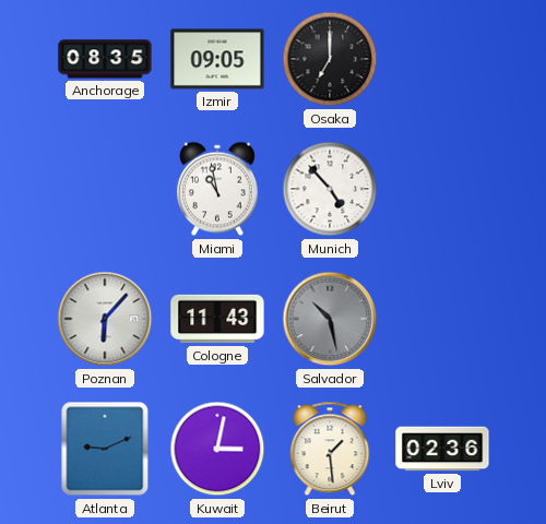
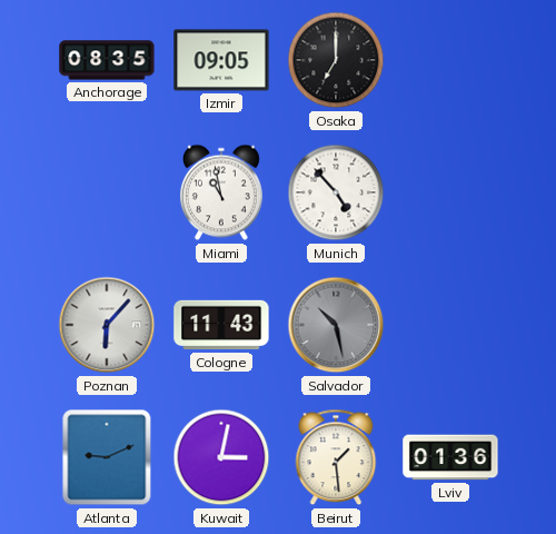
Lviv: 02:36 -> 01:36
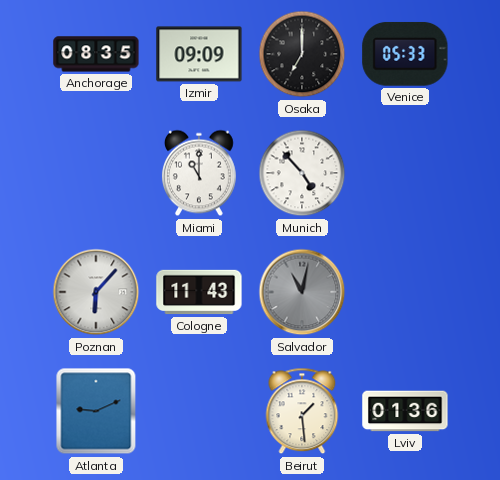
Izmir: 09:05 -> 09:09
Venice: none -> 05:33
Miami: 10:58 -> 11:00
Salvador: 10:28 -> 11:02
Kuwait: 3:02 -> none
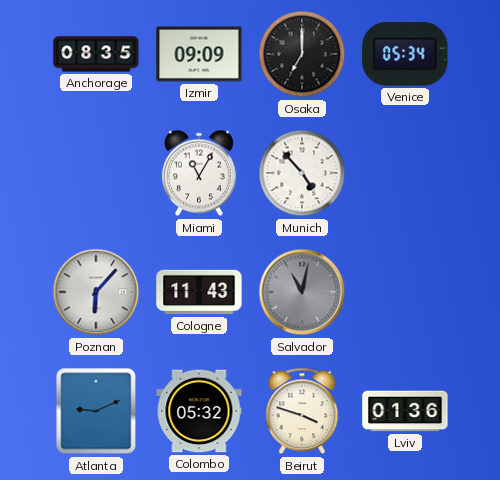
Venice: 05:33 -> 05:34
Miami: 11:00 -> 11:05
Colombo: none -> 05:32
Beirut: 1:29 -> 3:48
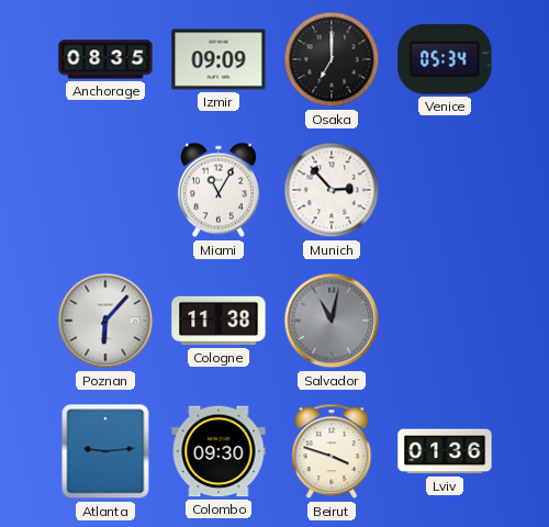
Munich: 4:53 -> 2:53
Cologne: 11:43 -> 11:38
Atlanta: 9:11 -> 9:14
Colombo: 05:32 -> 09:30
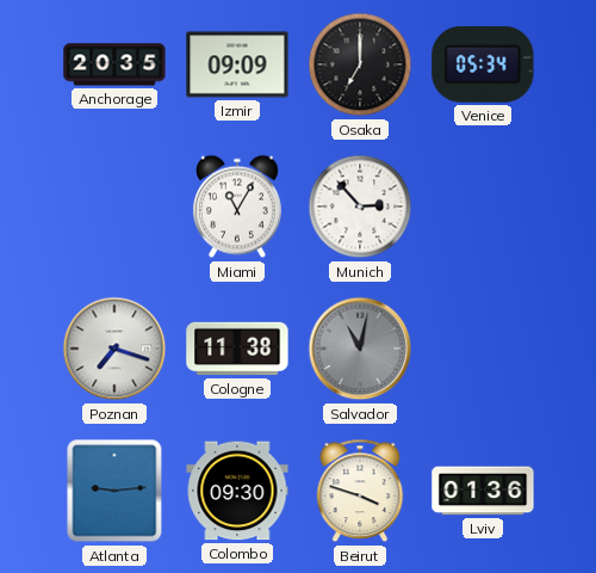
Anchorage: 08:35 -> 20:35
Poznan: 6:07 -> 7:18
